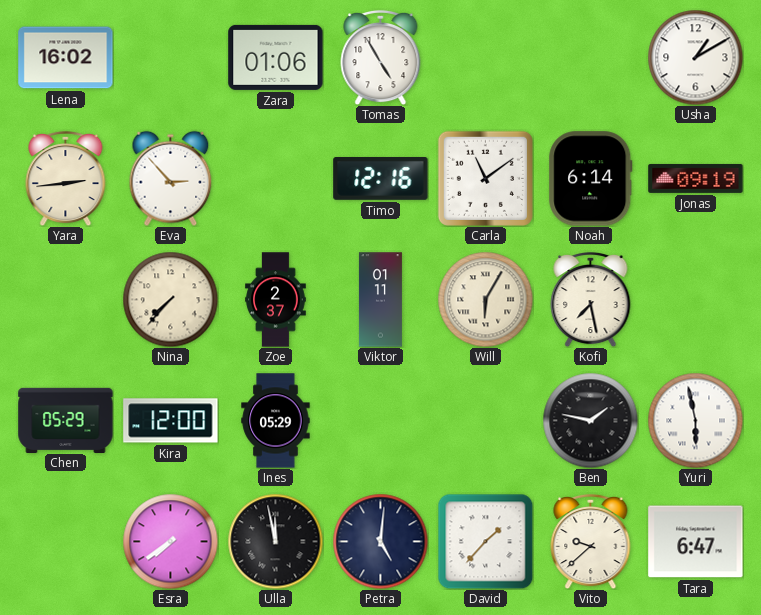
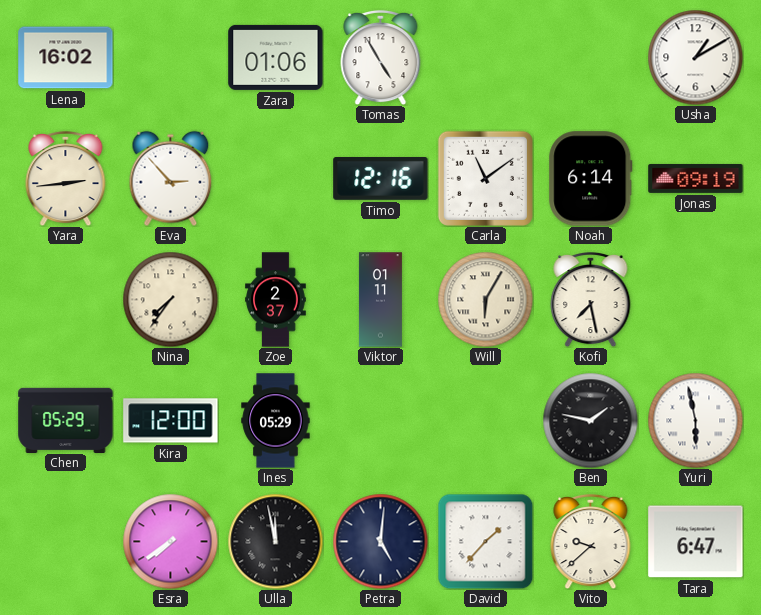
Nina: 7:37 -> 7:36
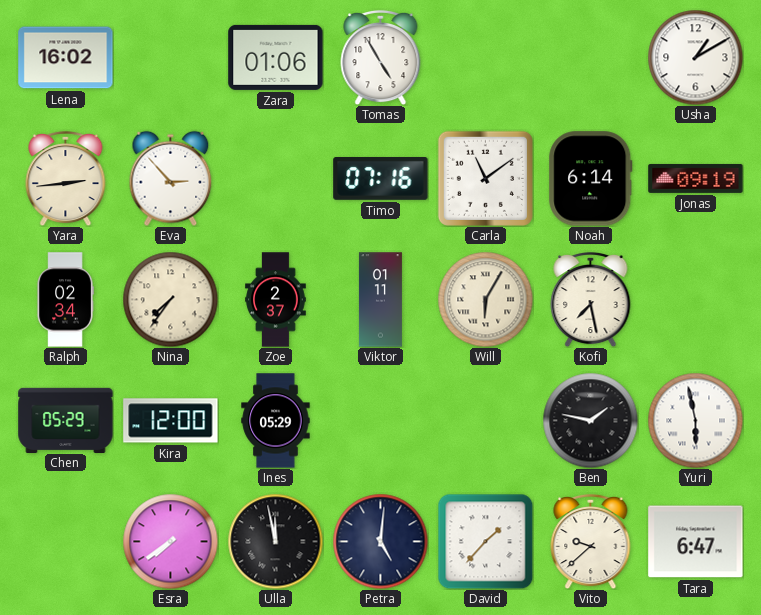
Timo: 12:16 -> 07:16
Ralph: none -> 02:34
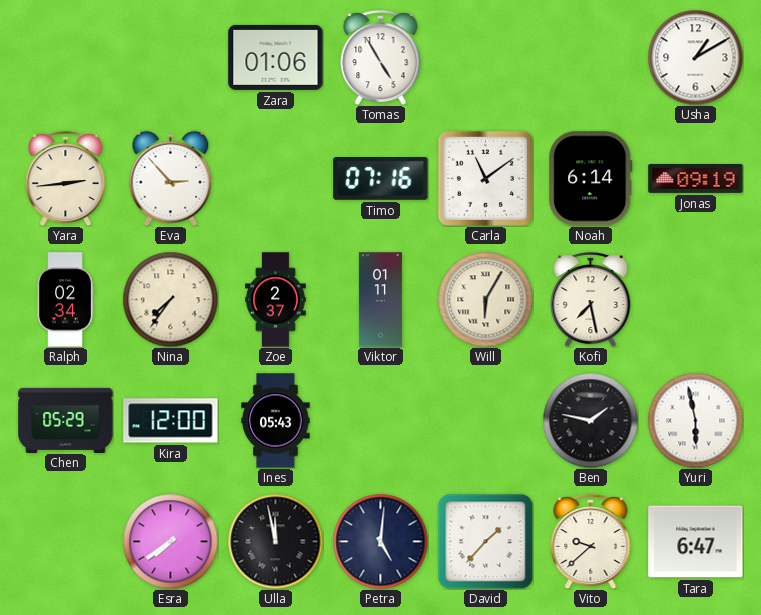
Lena: 16:02 -> none
Ines: 05:29 -> 05:43
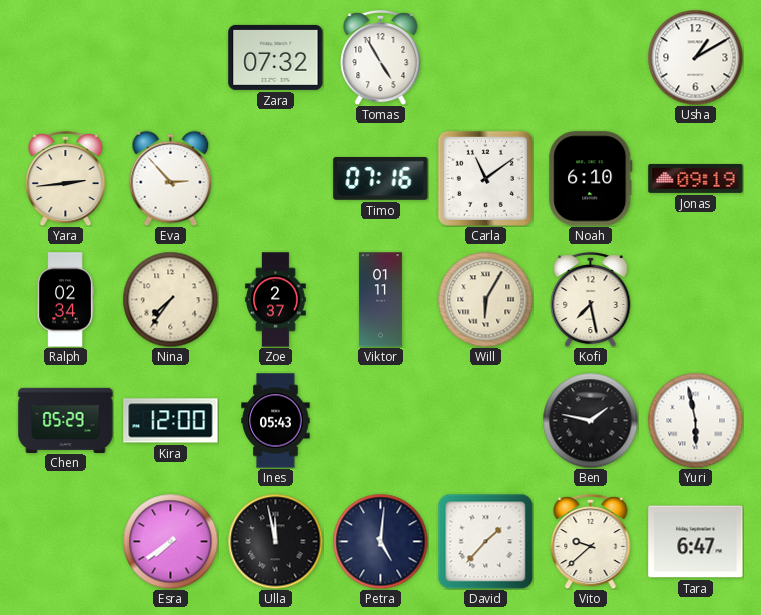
Zara: 01:06 -> 07:32
Noah: 6:14 -> 6:10
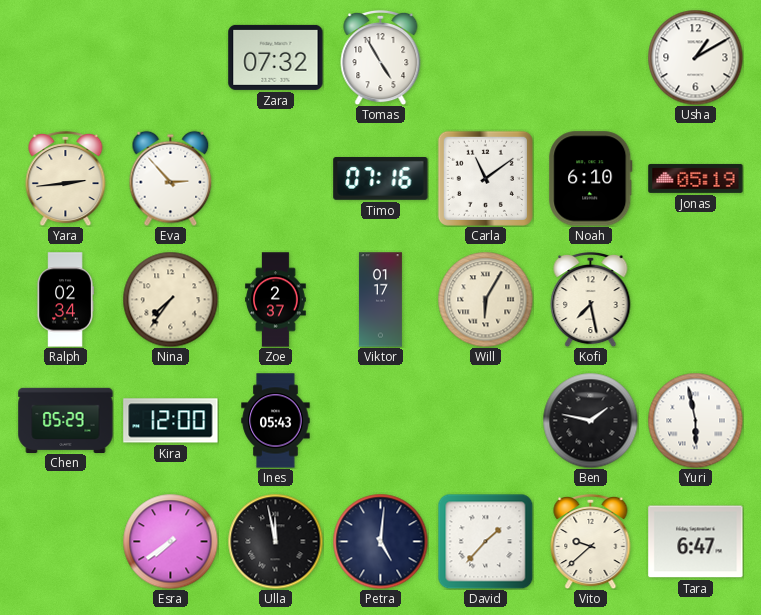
Jonas: 09:19 -> 05:19
Viktor: 01:11 -> 01:17
